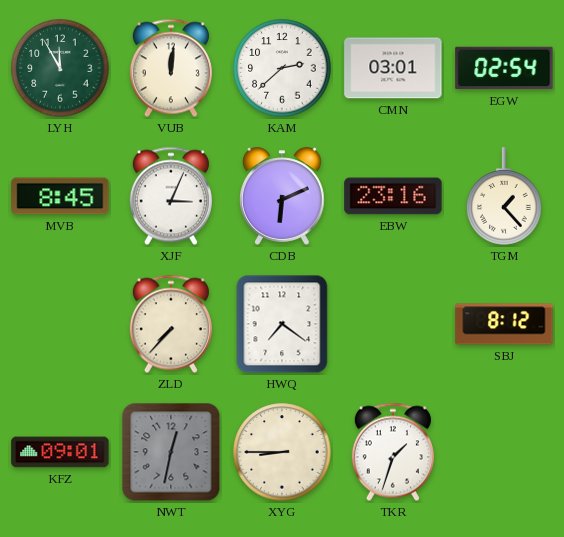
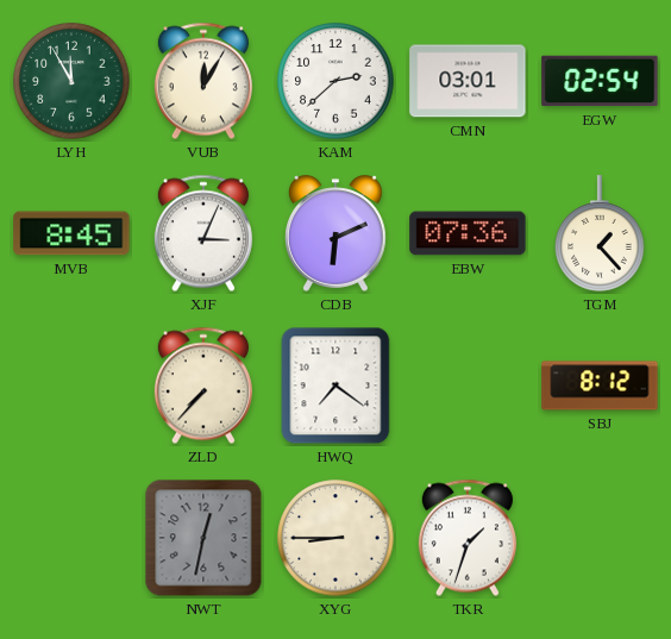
VUB: 12:01 -> 12:05
EBW: 23:16 -> 07:36
KFZ: 09:01 -> none
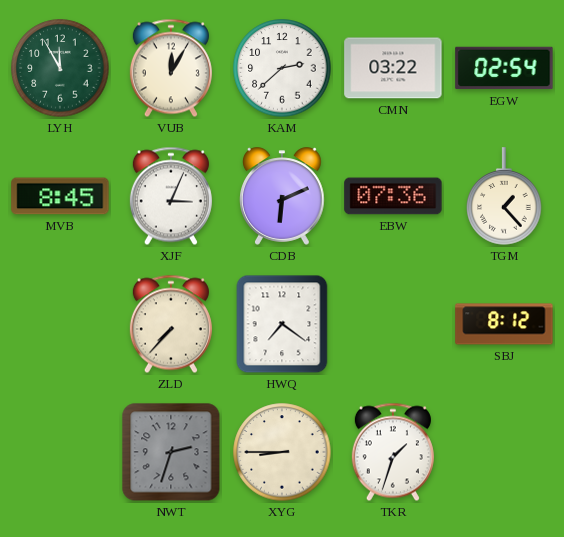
CMN: 03:01 -> 03:22
NWT: 12:32 -> 2:33
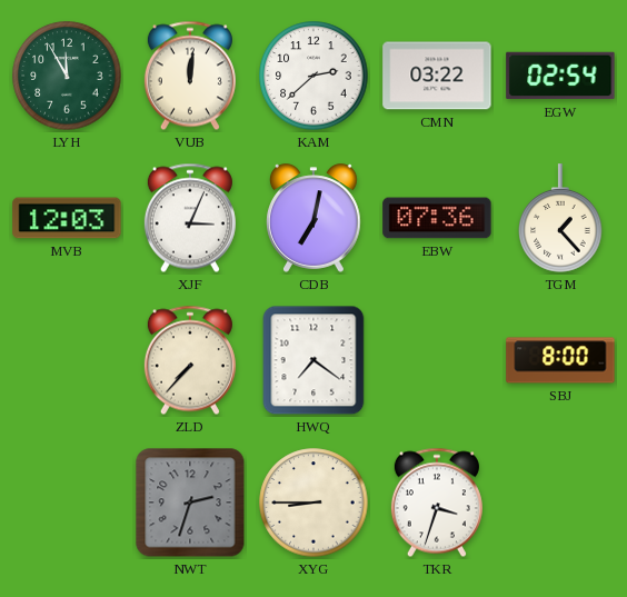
VUB: 12:05 -> 12:01
MVB: 8:45 -> 12:03
CDB: 6:11 -> 7:02
SBJ: 8:12 -> 8:00
TKR: 1:33 -> 3:33
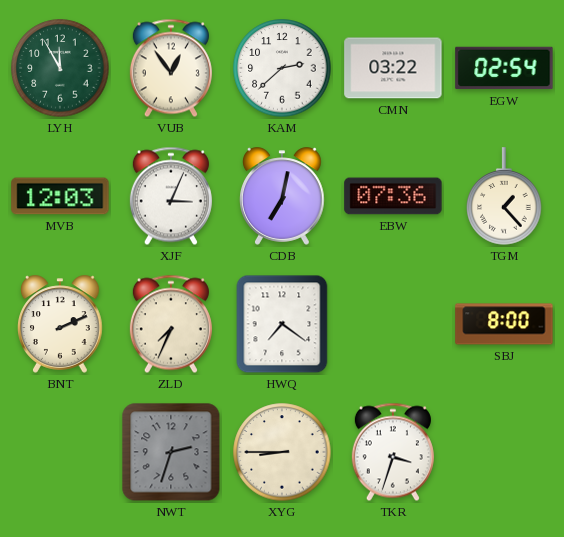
VUB: 12:01 -> 12:54
BNT: none -> 2:11
ZLD: 7:37 -> 7:34
